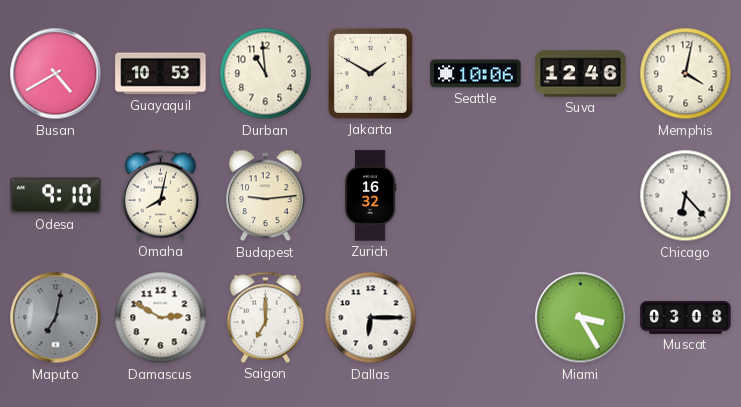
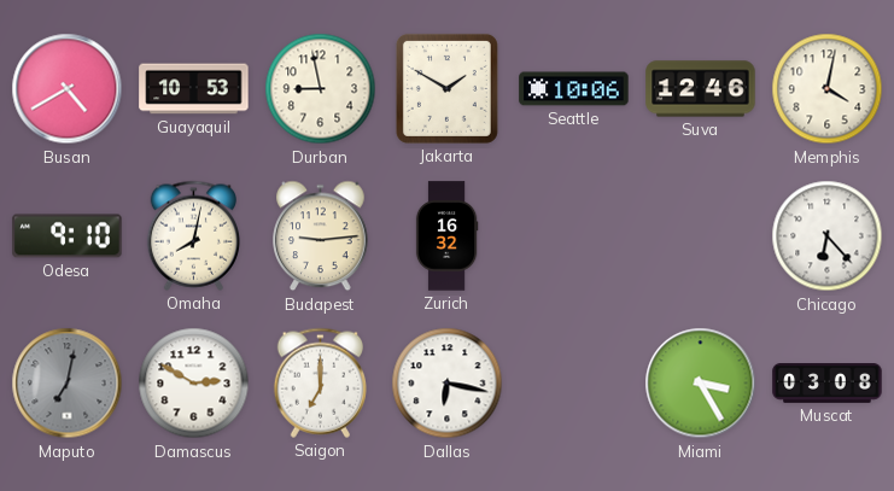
Durban: 10:59 -> 8:58
Dallas: 6:15 -> 6:17
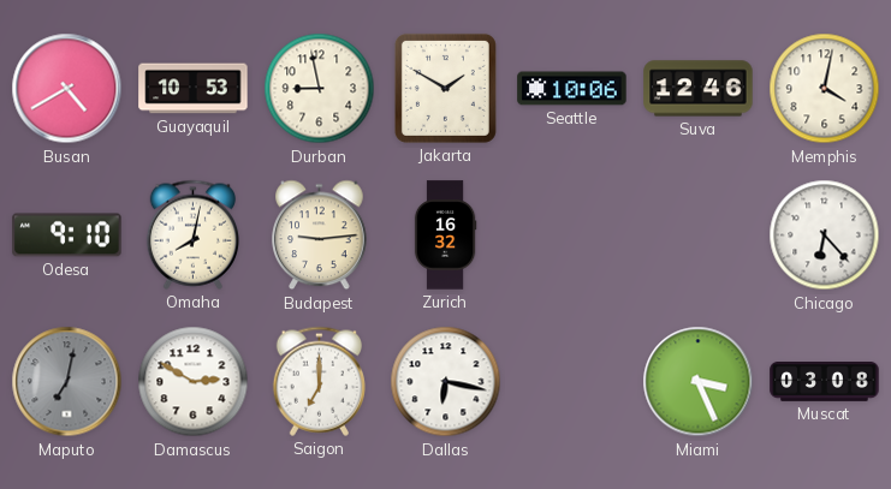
Miami: 3:25 -> 3:26
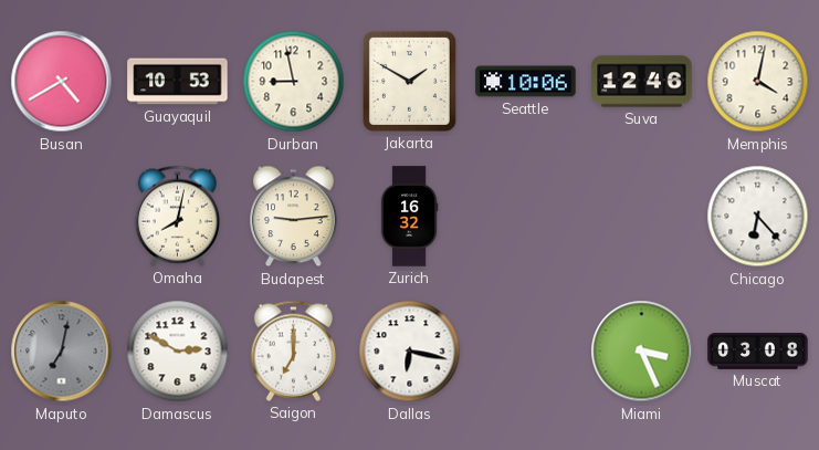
Odesa: 9:10 -> none
